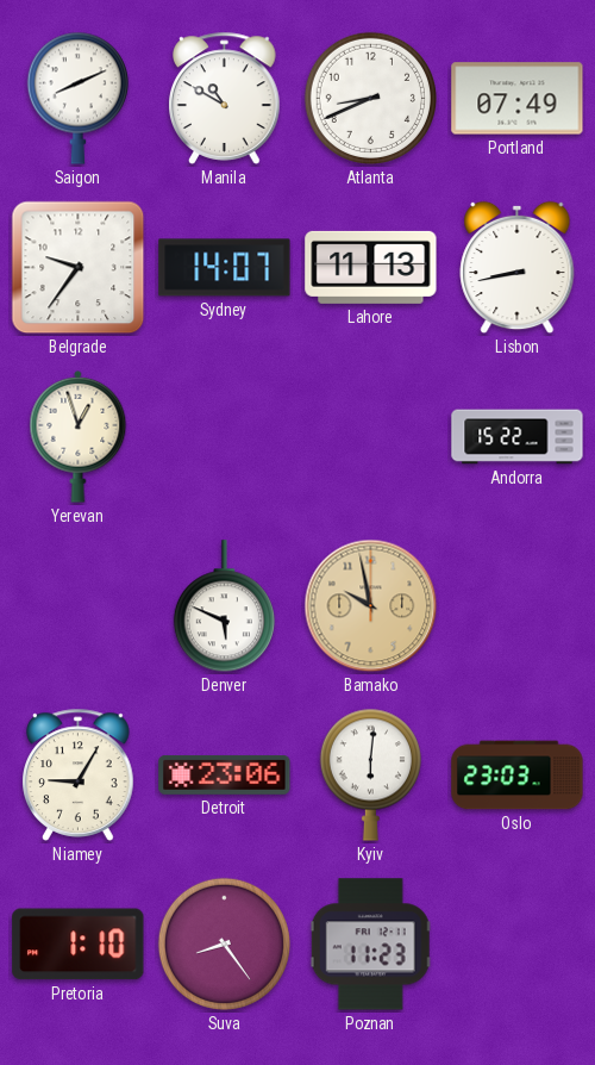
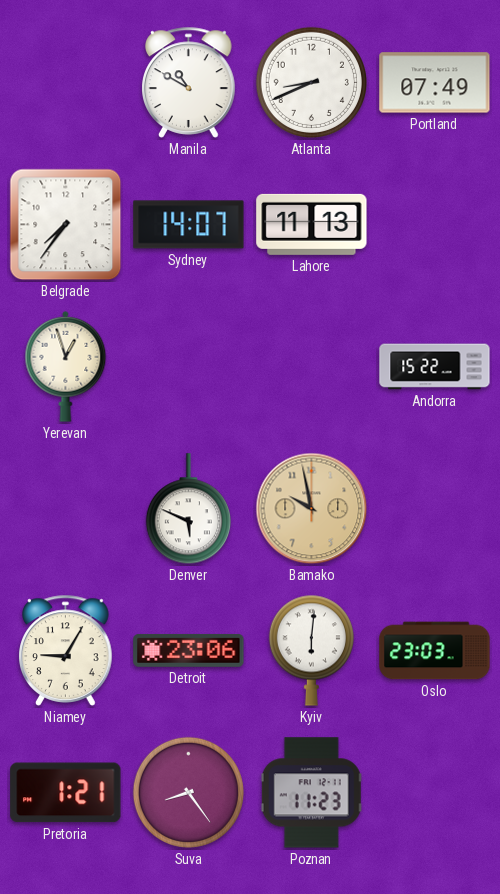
Saigon: 8:11 -> none
Belgrade: 9:36 -> 7:36
Lisbon: 8:43 -> none
Pretoria: 1:10 -> 1:21
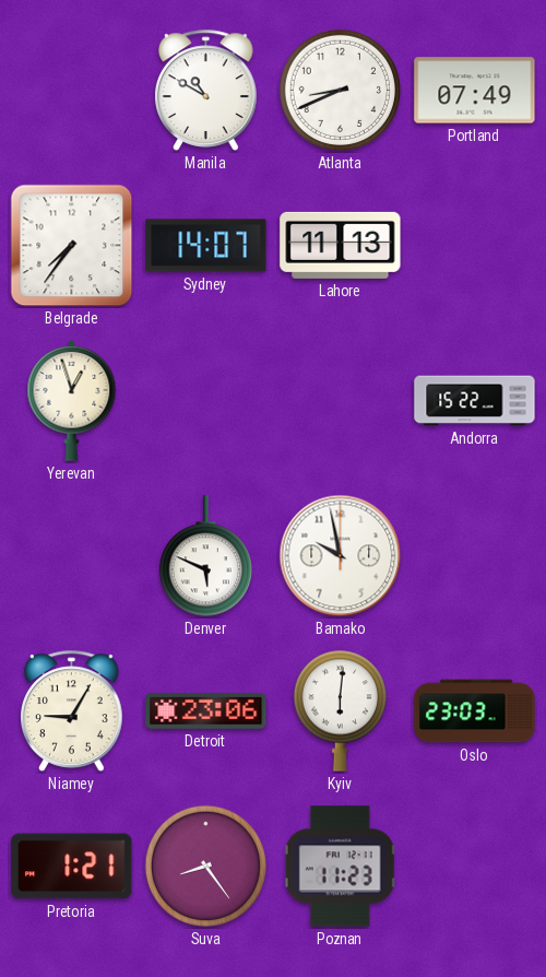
Bamako dial: champagne -> white
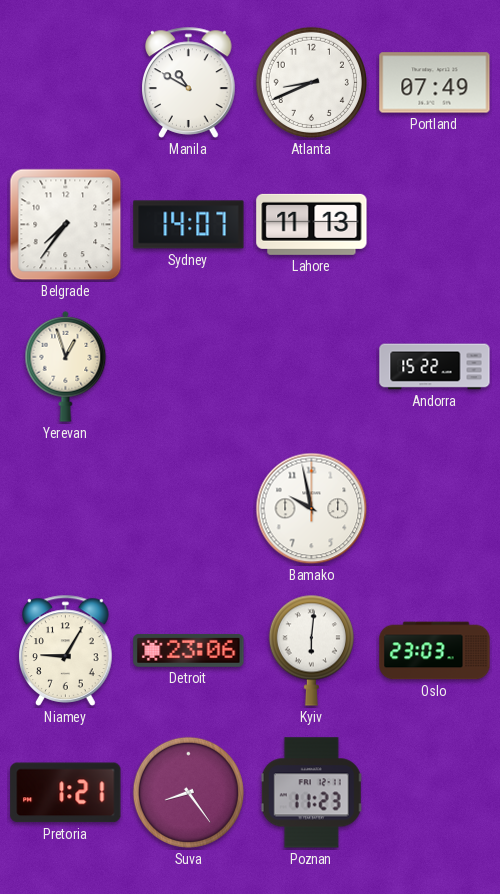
Denver: 5:49 -> none
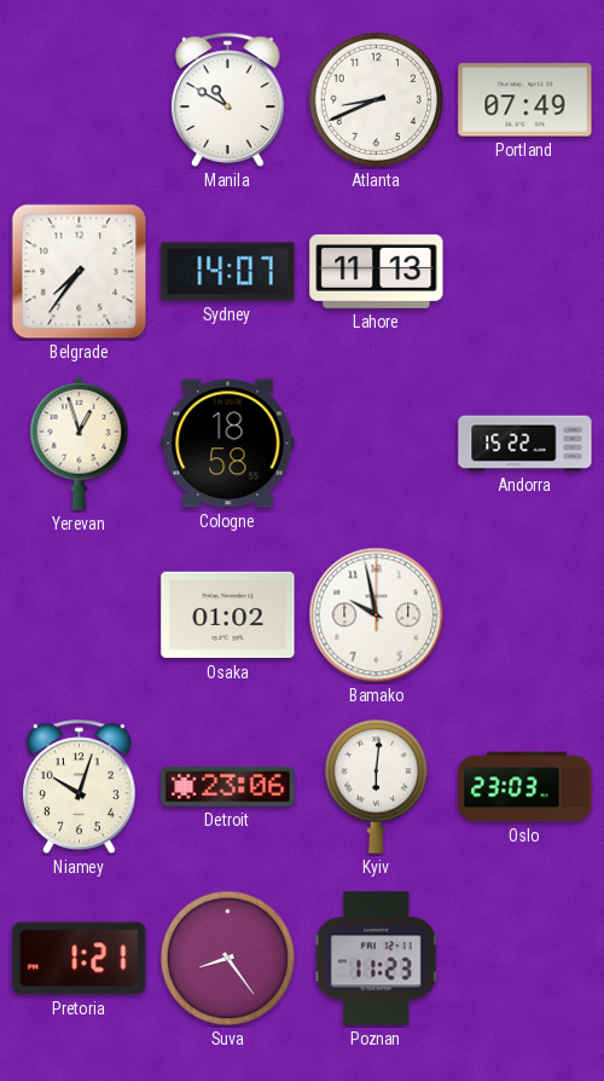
Cologne: none -> 18:58
Osaka: none -> 01:02
Niamey: 9:05 -> 10:03
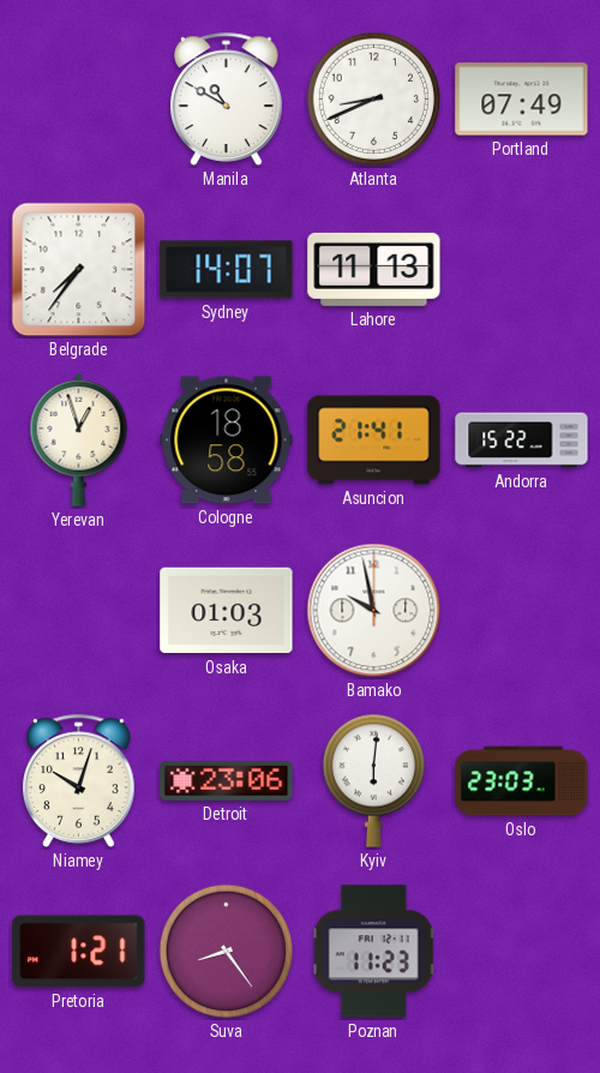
Asuncion: none -> 21:41
Osaka: 01:02 -> 01:03
